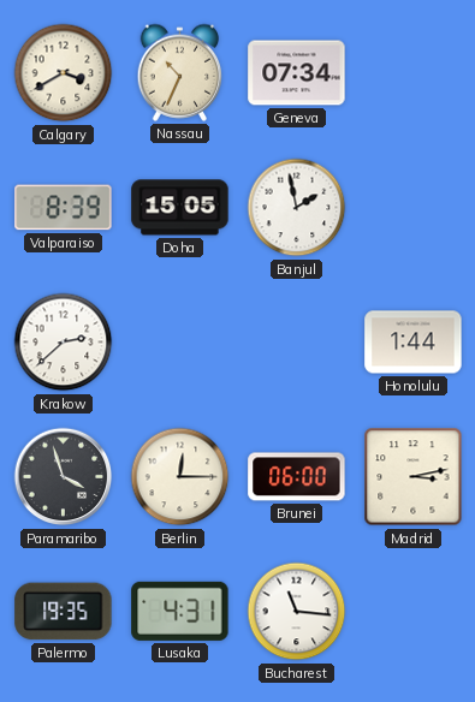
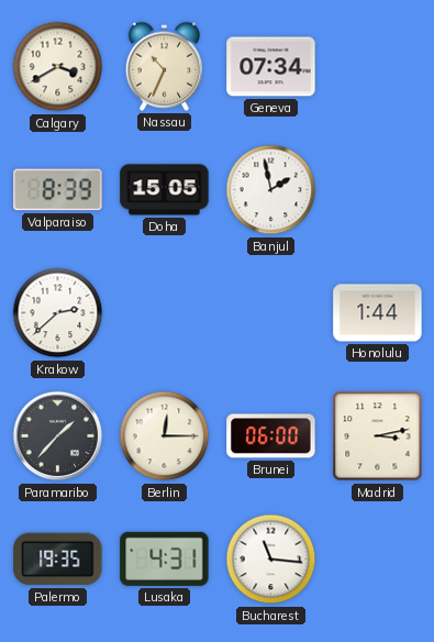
Paramaribo: 3:57 -> 1:37
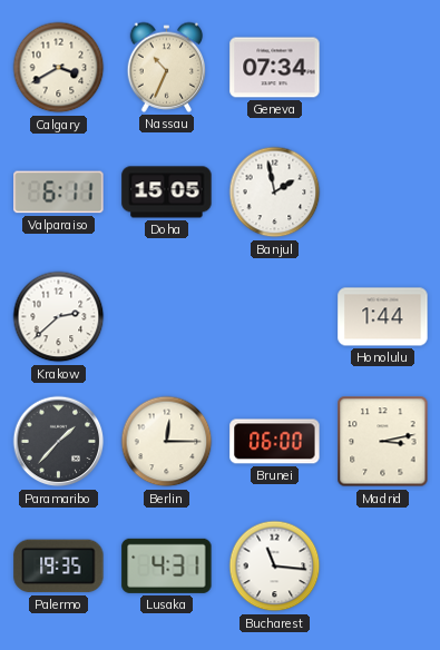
Valparaiso: 8:39 -> 6:11
